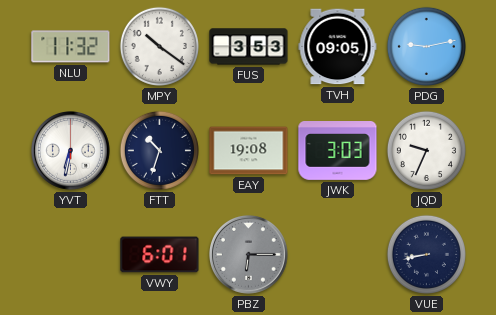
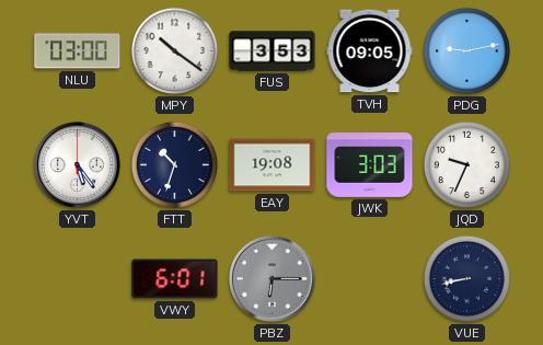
NLU: 11:32 -> 03:00
YVT: 6:32 -> 5:24
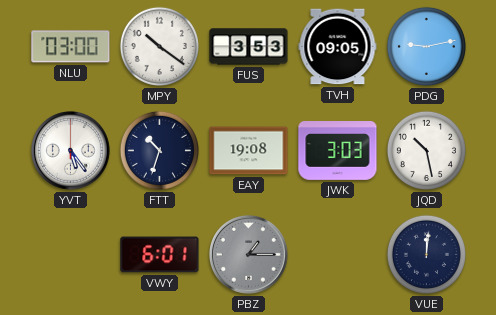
JQD: 9:34 -> 10:28
PBZ: 6:15 -> 1:15
VUE: 8:43 -> 12:01
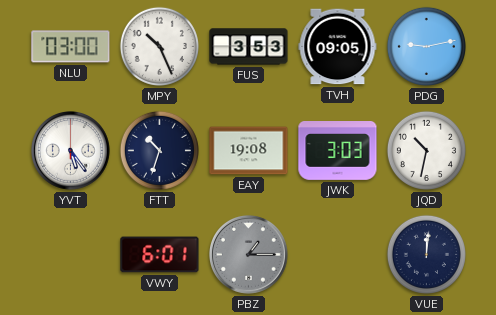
MPY: 10:21 -> 10:26
JQD: 10:28 -> 10:32
